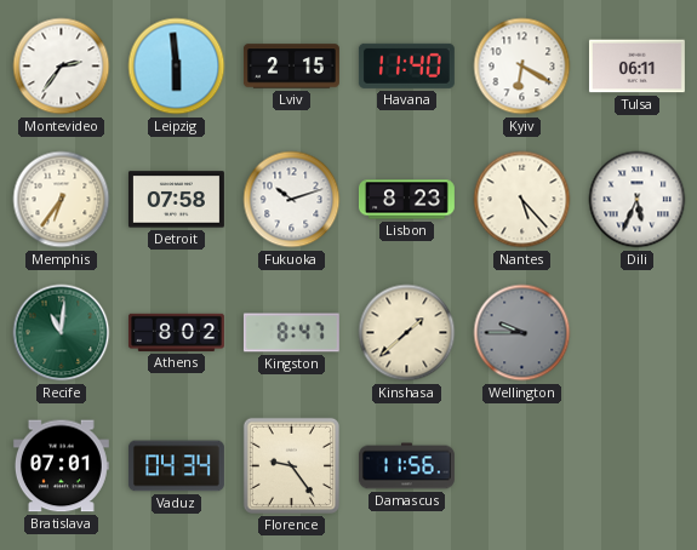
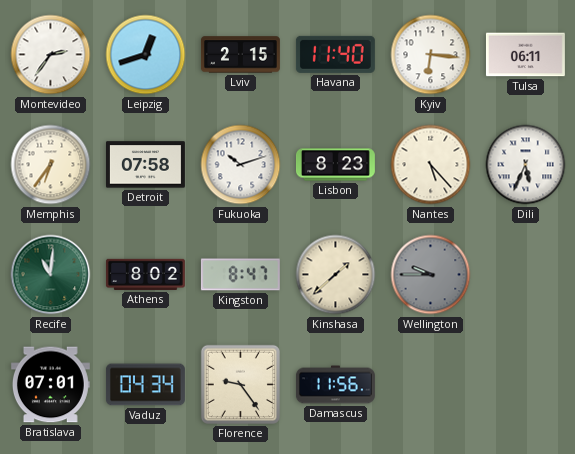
Leipzig: 5:59 -> 12:42
Kyiv: 6:20 -> 6:16
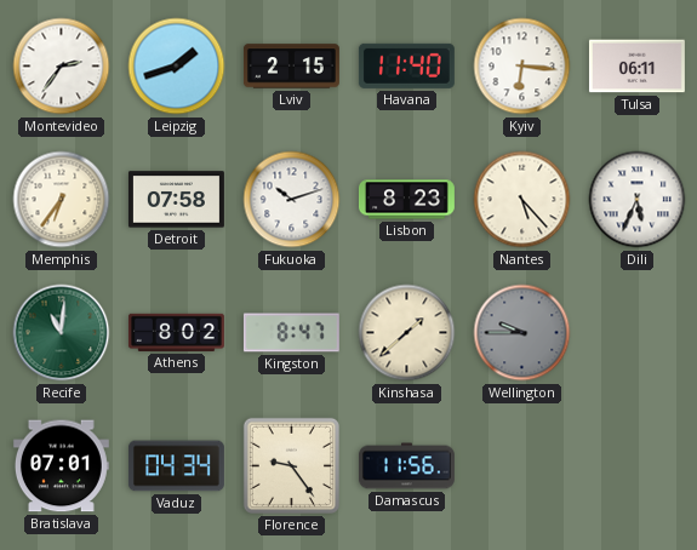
Leipzig: 12:42 -> 1:42
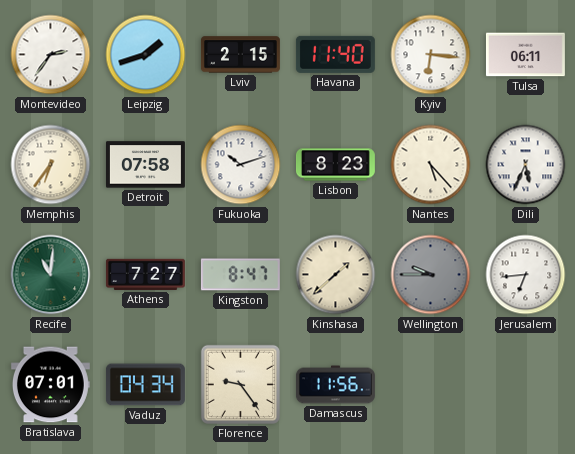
Athens: 8:02 -> 7:27
Jerusalem: none -> 6:44
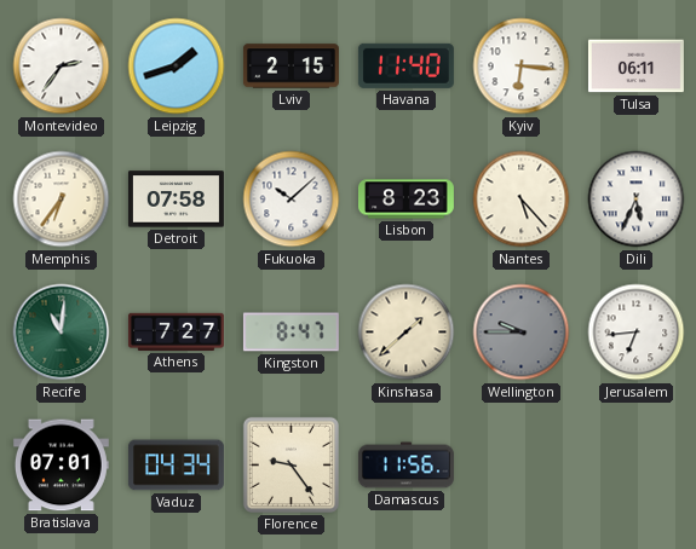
Fukuoka: 10:12 -> 10:08
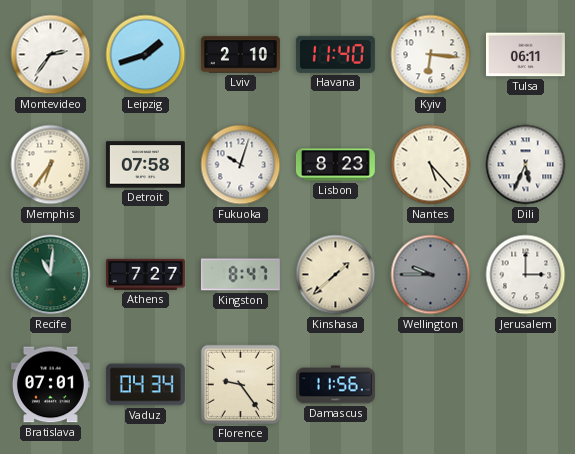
Lviv: 2:15 -> 2:10
Fukuoka: 10:08 -> 10:03
Jerusalem: 6:44 -> 3:00
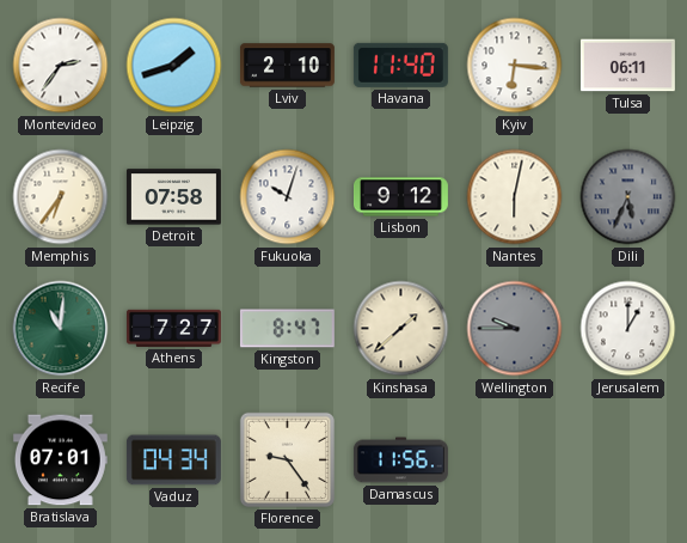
Lisbon: 8:23 -> 9:12
Nantes: 5:23 -> 6:02
Dili dial: white -> grey
Jerusalem: 3:00 -> 1:00
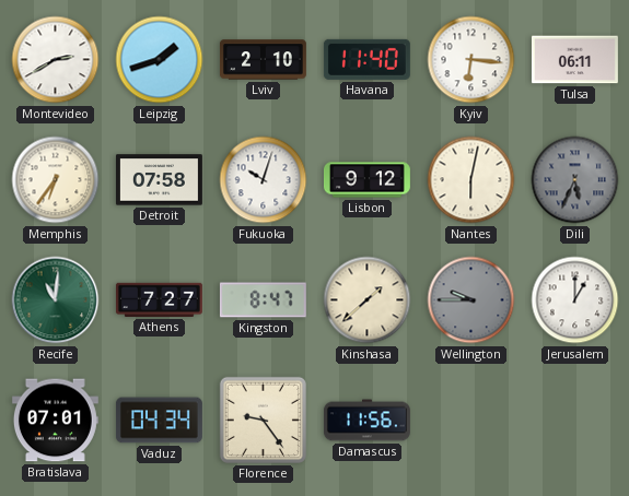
Montevideo: 2:36 -> 2:40
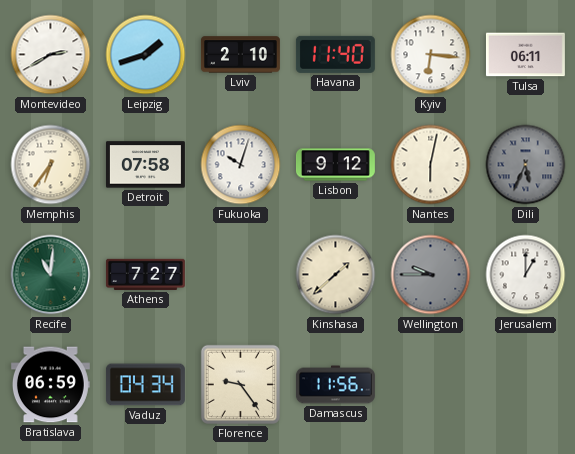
Kingston: 8:47 -> none
Bratislava: 07:01 -> 06:59
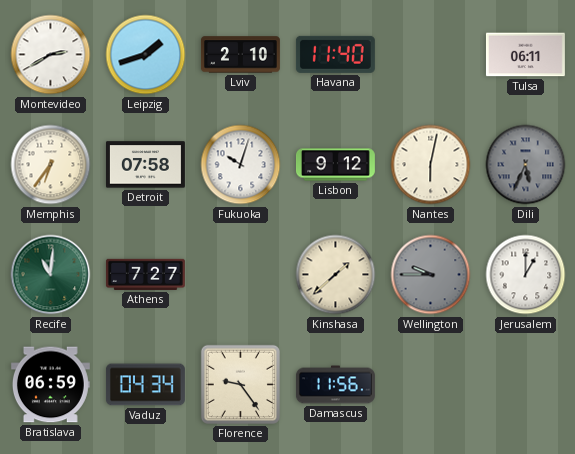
Kyiv: 6:16 -> none
